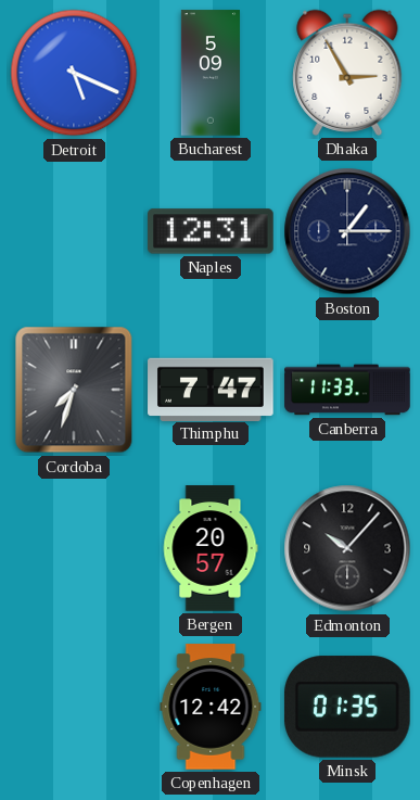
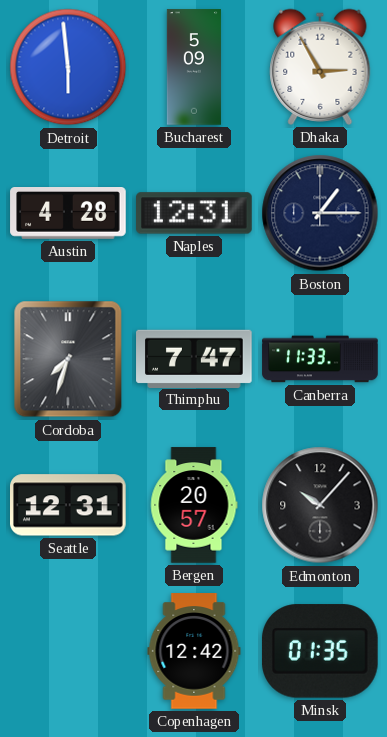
Detroit: 5:19 -> 5:59
Austin: none -> 4:28
Seattle: none -> 12:31
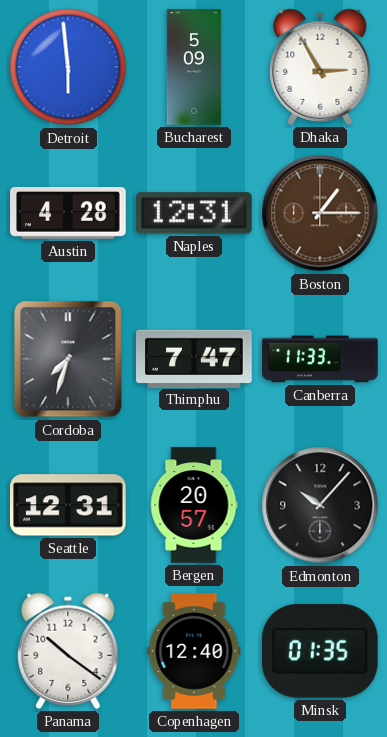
Boston dial: navy -> brown
Panama: none -> 10:21
Copenhagen: 12:42 -> 12:40
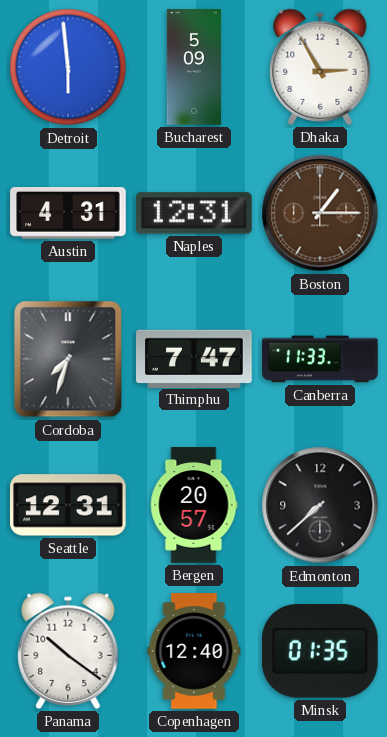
Austin: 4:28 -> 4:31
Edmonton: 10:07 -> 7:38
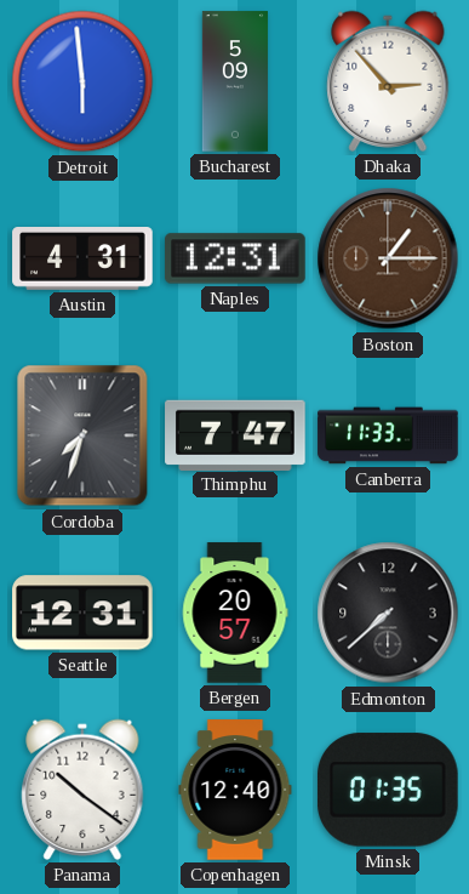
Dhaka: 2:55 -> 2:53
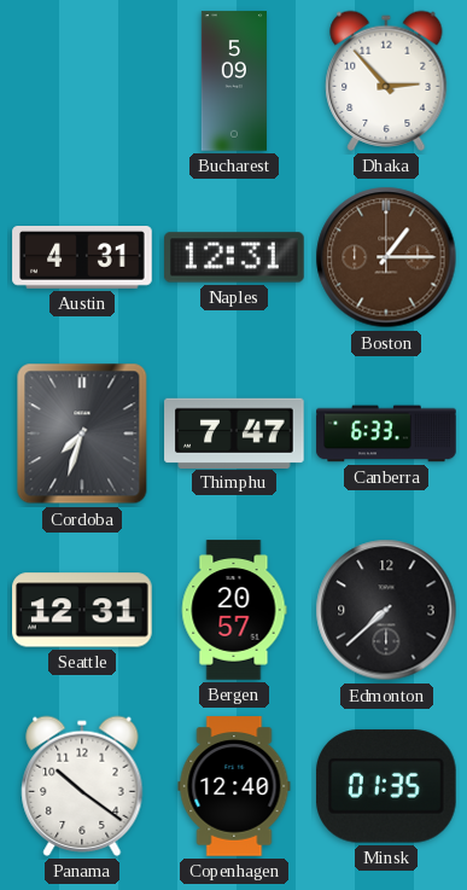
Detroit: 5:59 -> none
Canberra: 11:33 -> 6:33
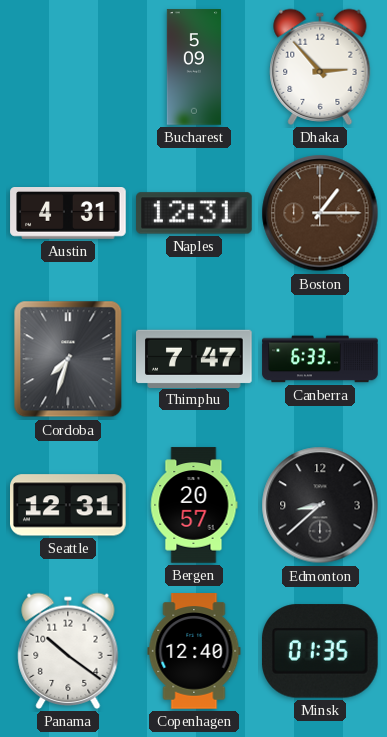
Edmonton: 7:38 -> 8:38
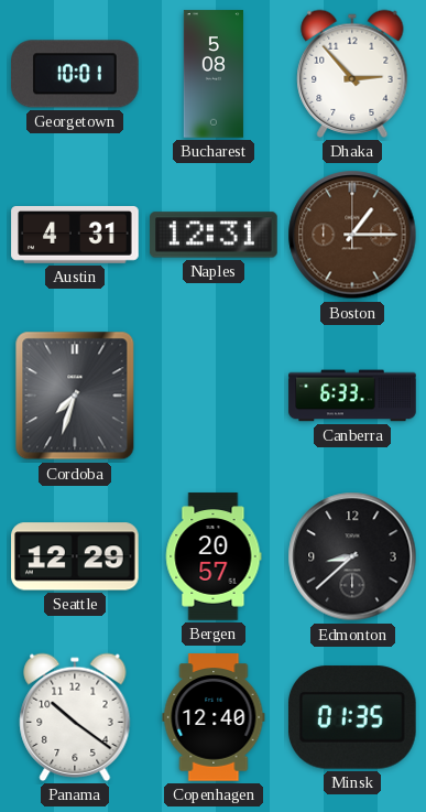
Georgetown: none -> 10:01
Bucharest: 5:09 -> 5:08
Thimphu: 7:47 -> none
Seattle: 12:31 -> 12:29
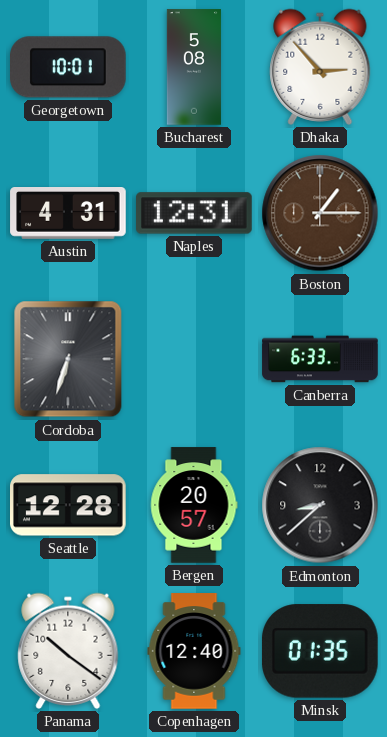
Cordoba: 7:33 -> 6:33
Seattle: 12:29 -> 12:28
